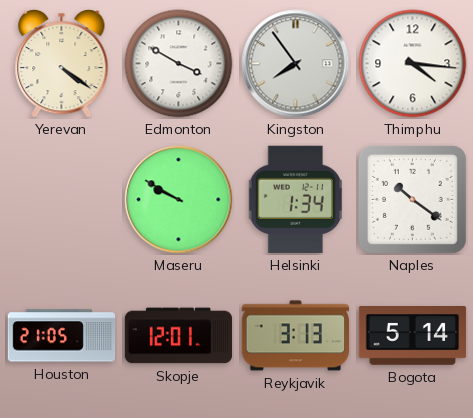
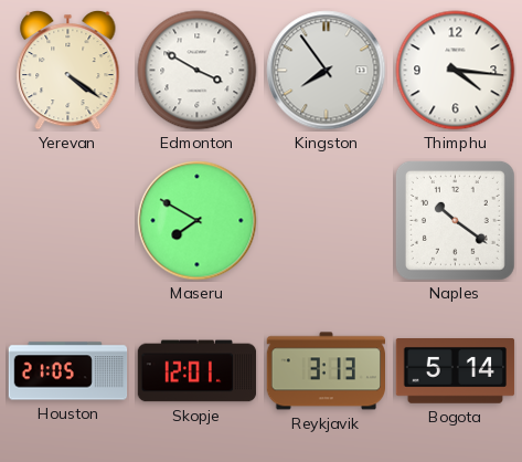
Maseru: 9:50 -> 7:50
Helsinki: 1:34 -> none
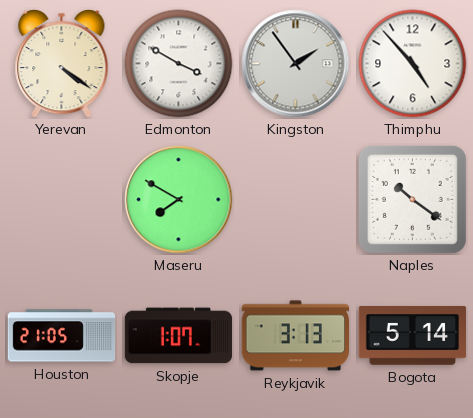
Kingston: 7:54 -> 1:54
Thimphu: 4:16 -> 4:53
Skopje: 12:01 -> 1:07
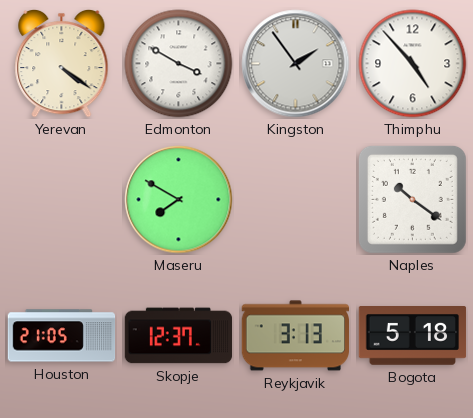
Skopje: 1:07 -> 12:37
Bogota: 5:14 -> 5:18
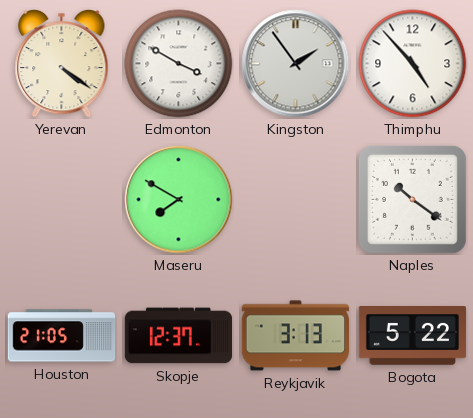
Bogota: 5:18 -> 5:22
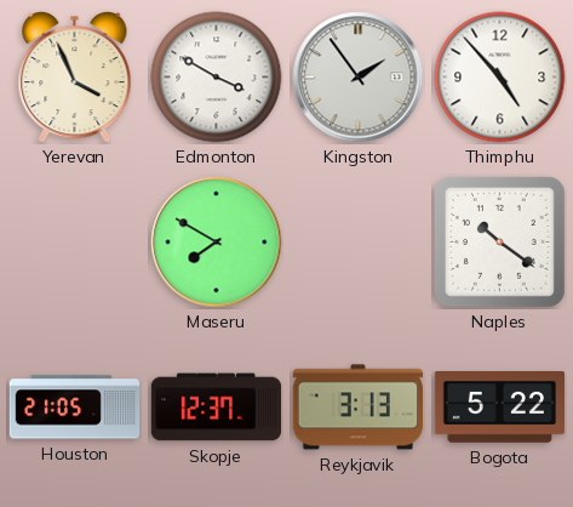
Yerevan: 4:21 -> 3:56
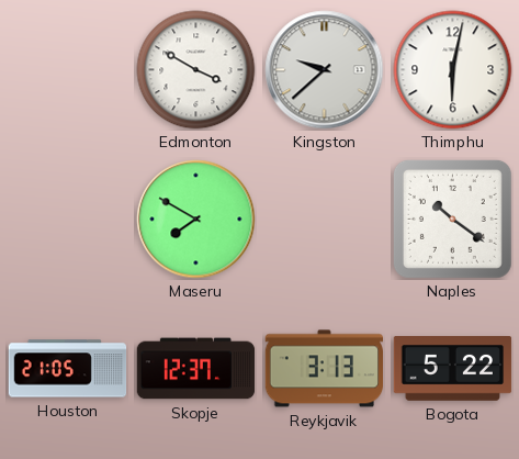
Yerevan: 3:56 -> none
Kingston: 1:54 -> 9:38
Thimphu: 4:53 -> 6:02
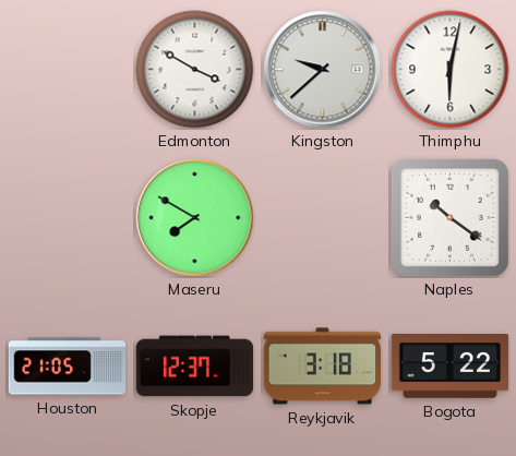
Reykjavik: 3:13 -> 3:18
